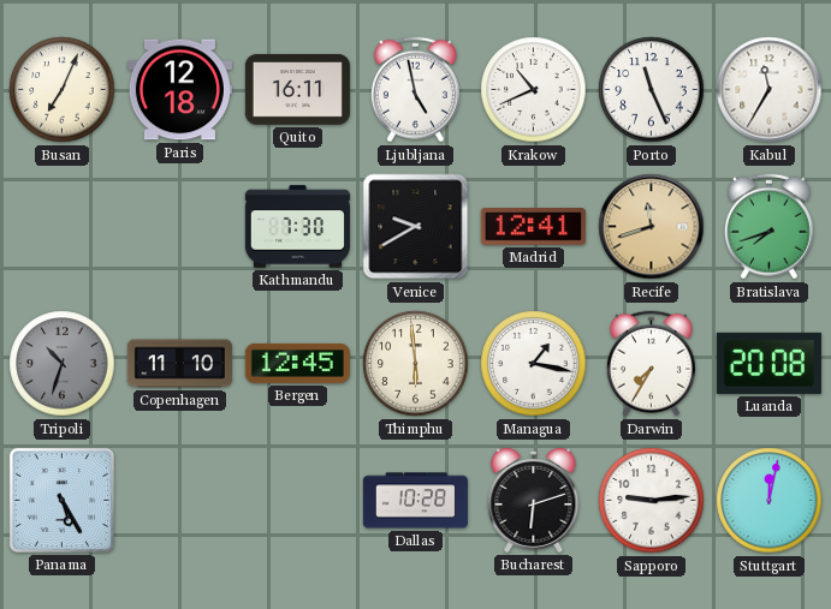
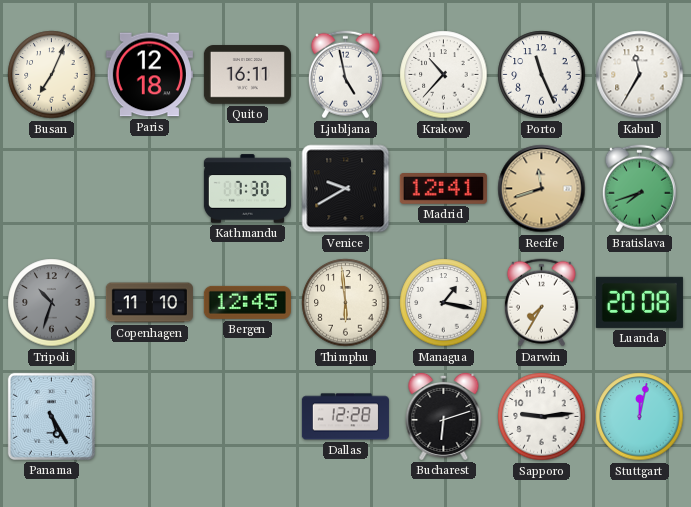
Krakow: 10:41 -> 10:37
Dallas: 10:28 -> 12:28
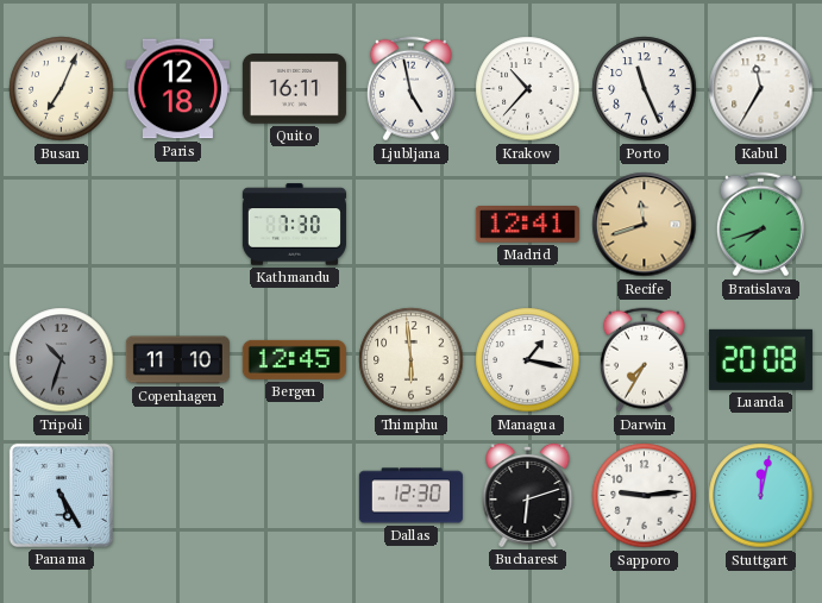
Venice: 9:40 -> none
Dallas: 12:28 -> 12:30
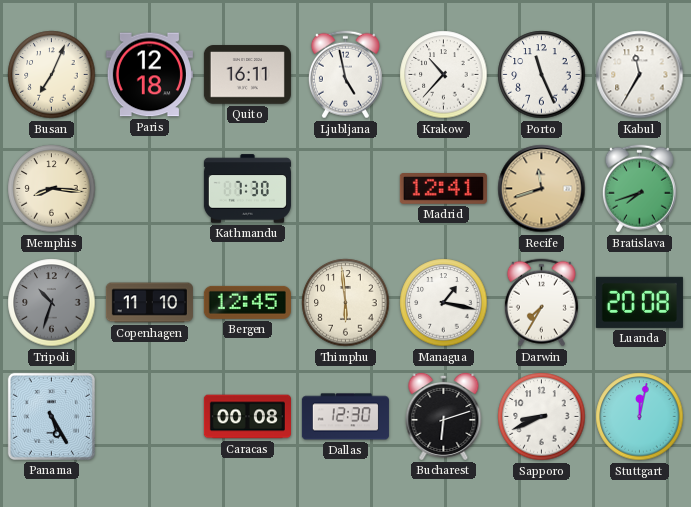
Memphis: none -> 8:16
Caracas: none -> 00:08
Sapporo: 9:14 -> 8:41
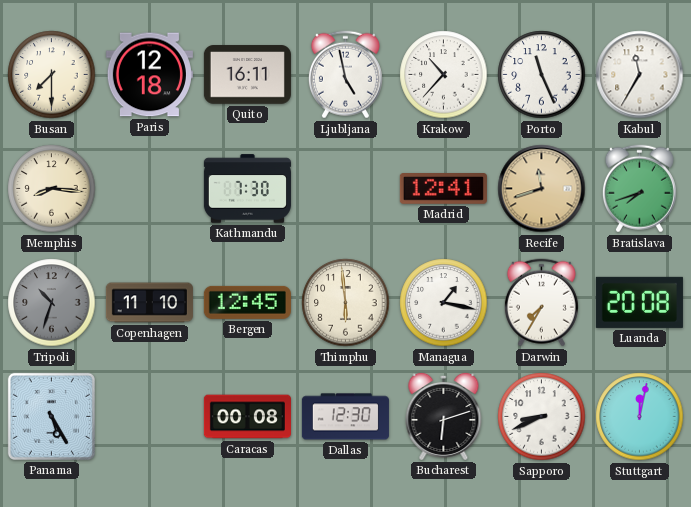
Busan: 7:04 -> 7:30
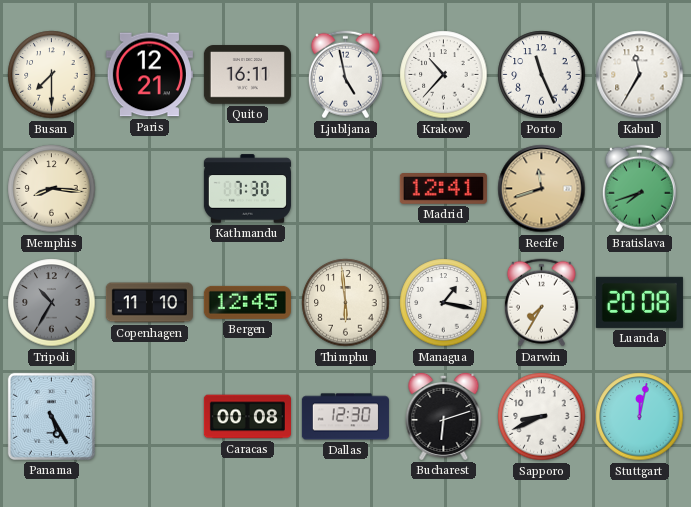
Paris: 12:18 -> 12:21
Tripoli: 10:33 -> 10:35
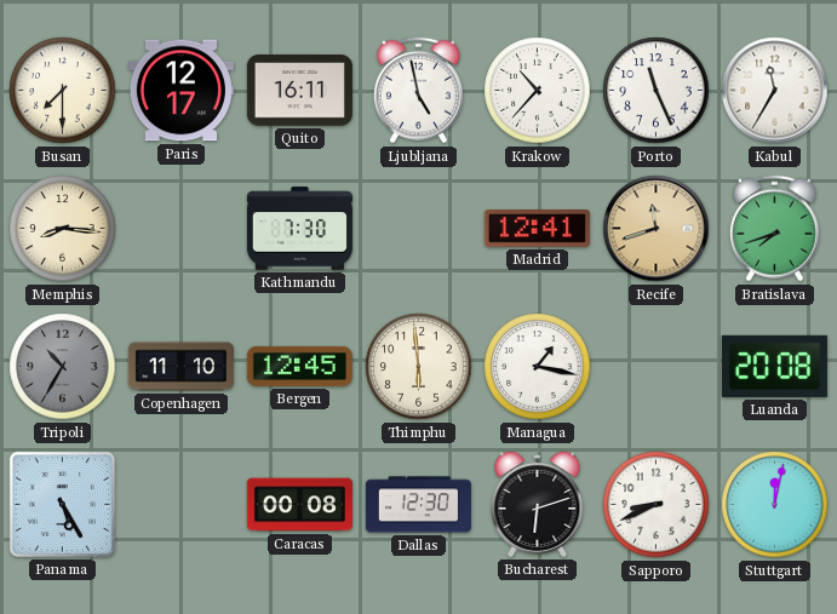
Paris: 12:21 -> 12:17
Darwin: 7:35 -> none
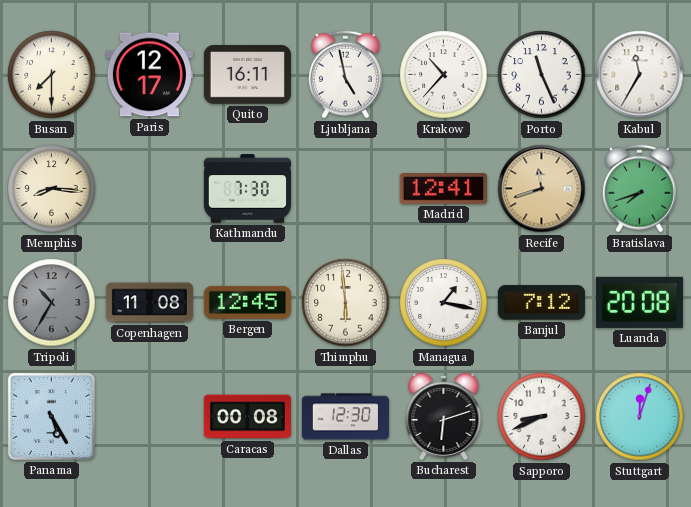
Copenhagen: 11:10 -> 11:08
Banjul: none -> 7:12
Stuttgart: 12:02 -> 12:03
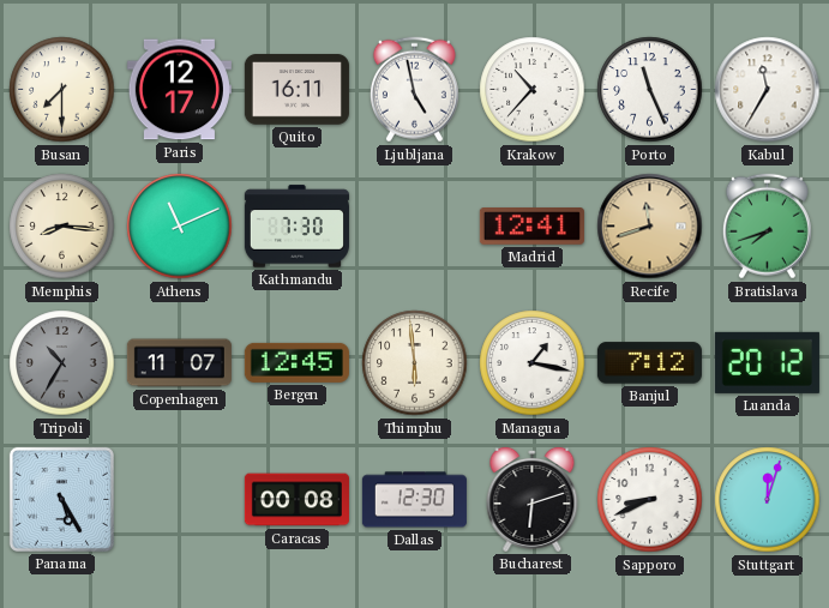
Athens: none -> 11:11
Copenhagen: 11:08 -> 11:07
Luanda: 20:08 -> 20:12
